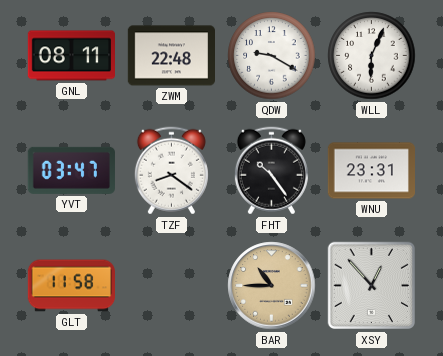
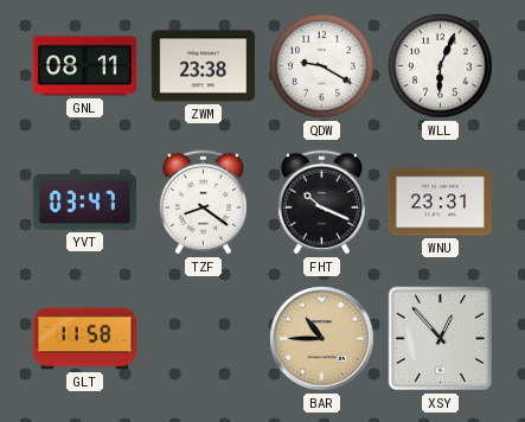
ZWM: 22:48 -> 23:38
FHT: 10:24 -> 10:19
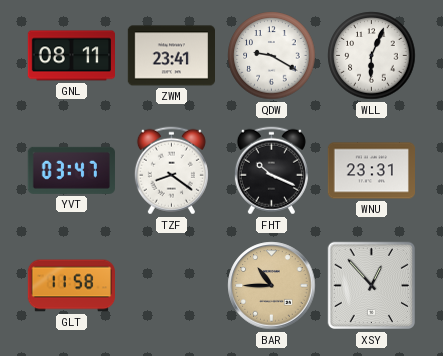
ZWM: 23:38 -> 23:41
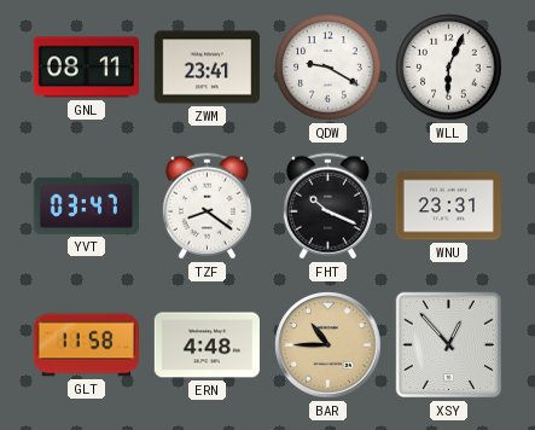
ERN: none -> 4:48
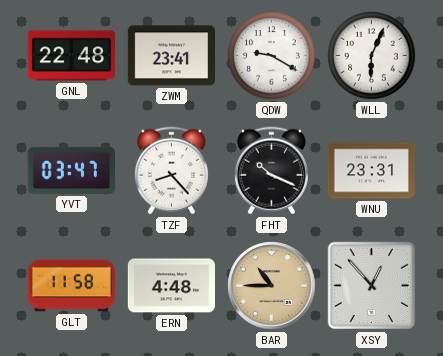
GNL: 08:11 -> 22:48
TZF: 8:21 -> 8:23
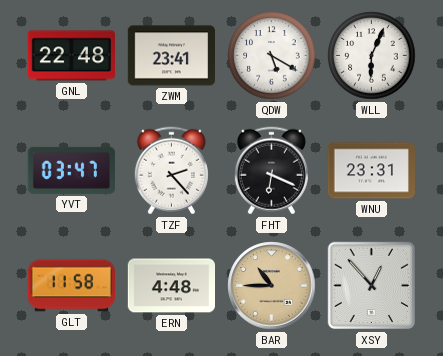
QDW: 9:20 -> 5:20
TZF: 8:23 -> 2:23
FHT: 10:19 -> 6:19
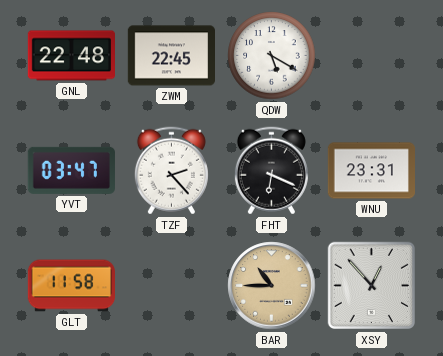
ZWM: 23:41 -> 22:45
WLL: 6:04 -> none
ERN: 4:48 -> none
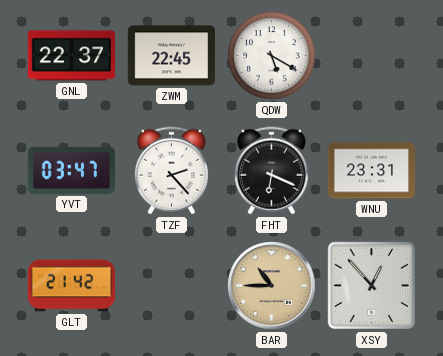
GNL: 22:48 -> 22:37
GLT: 11:58 -> 21:42
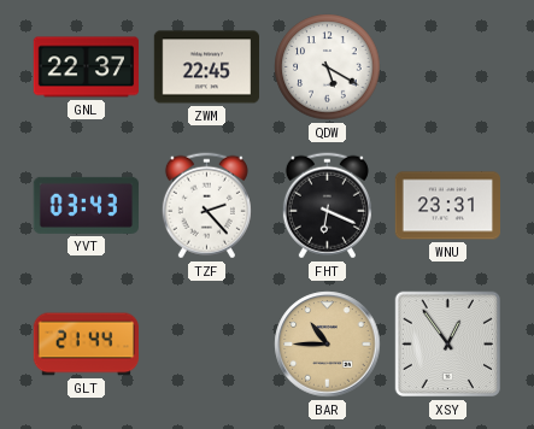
YVT: 03:47 -> 03:43
GLT: 21:42 -> 21:44
XSY: 12:53 -> 12:54
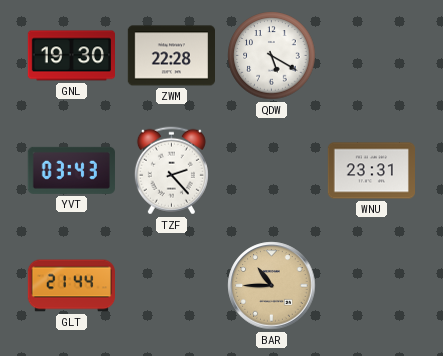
GNL: 22:37 -> 19:30
ZWM: 22:45 -> 22:28
FHT: 6:19 -> none
XSY: 12:54 -> none
